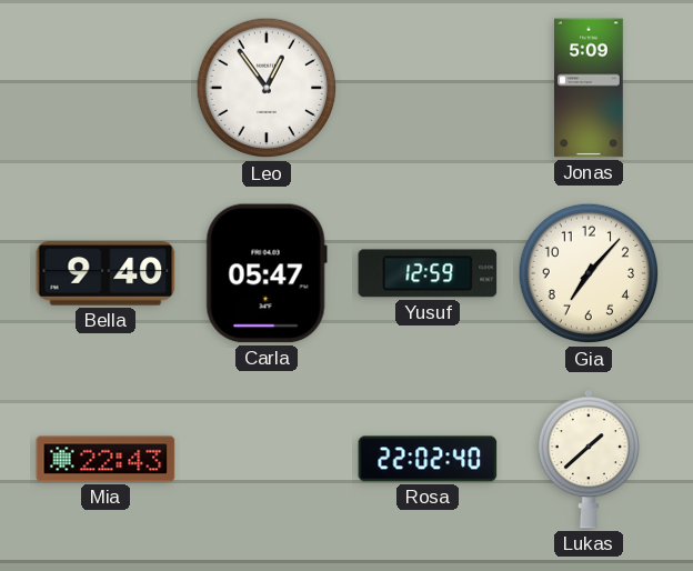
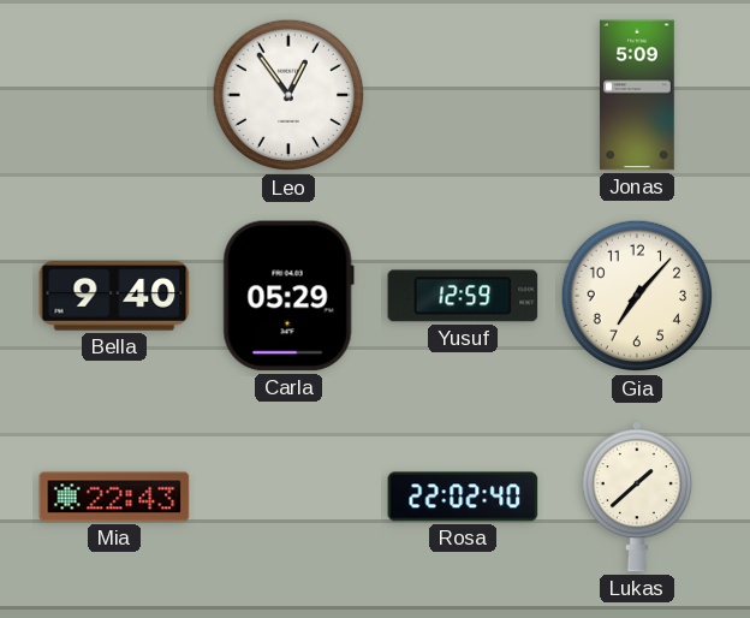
Carla: 05:47 -> 05:29
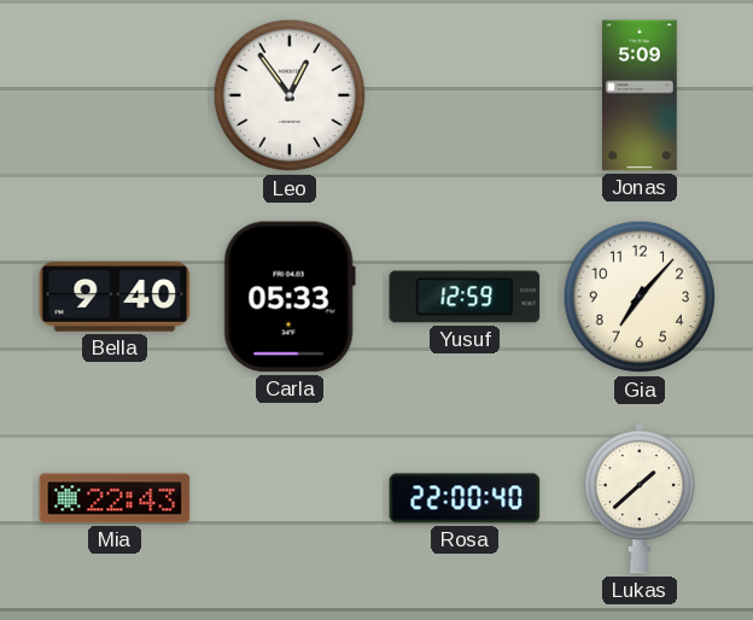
Carla: 05:29 -> 05:33
Rosa: 22:02 -> 22:00
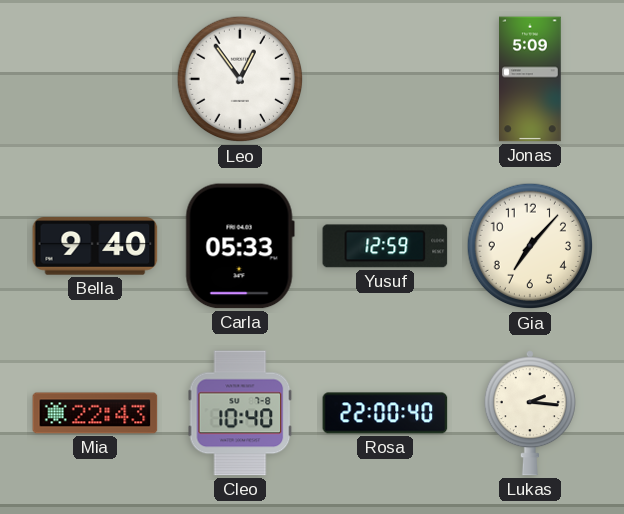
Cleo: none -> 10:40
Lukas: 1:38 -> 2:16
